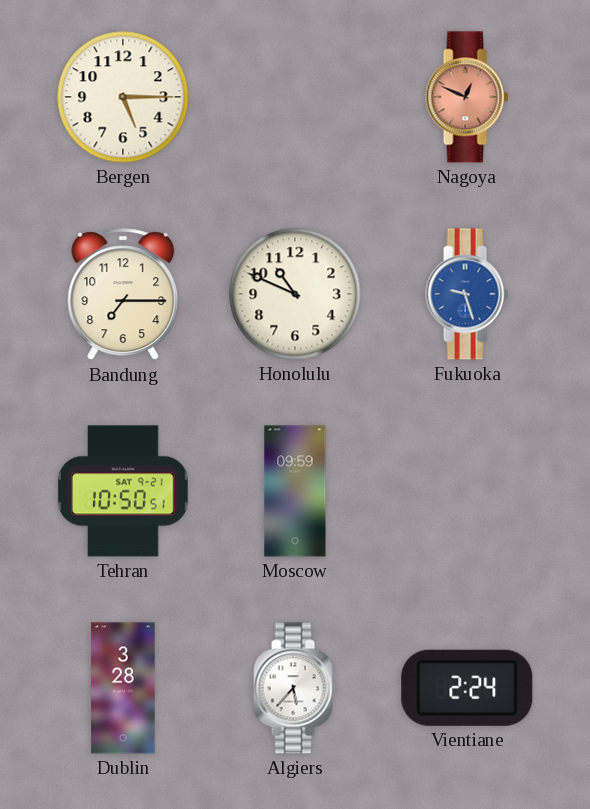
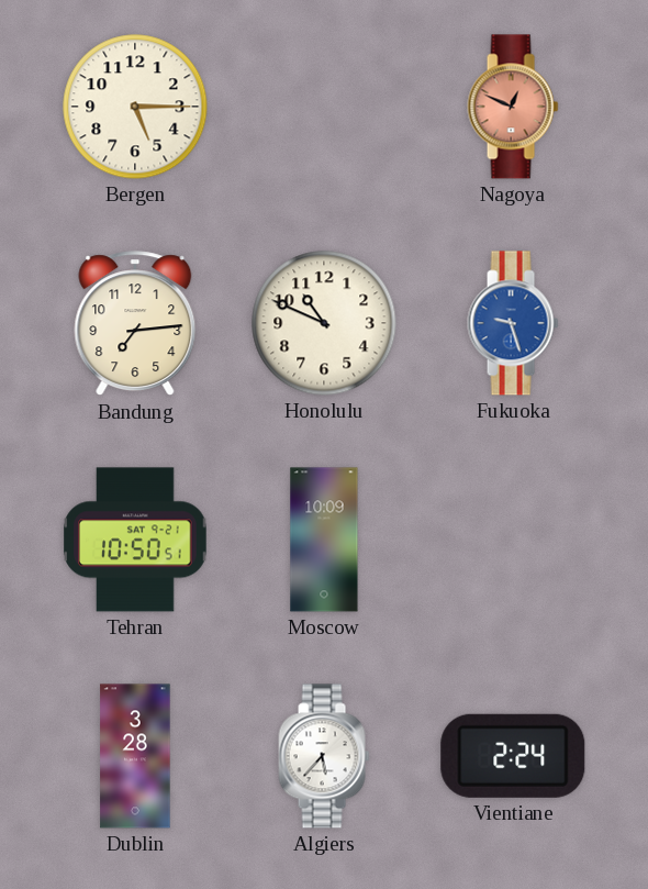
Bandung: 7:15 -> 7:14
Moscow: 09:59 -> 10:09
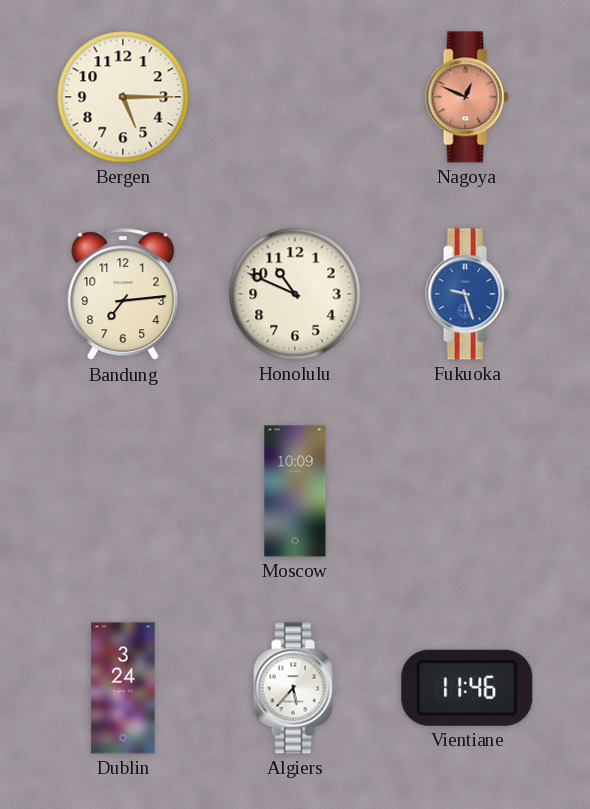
Tehran: 10:50 -> none
Dublin: 3:28 -> 3:24
Vientiane: 2:24 -> 11:46
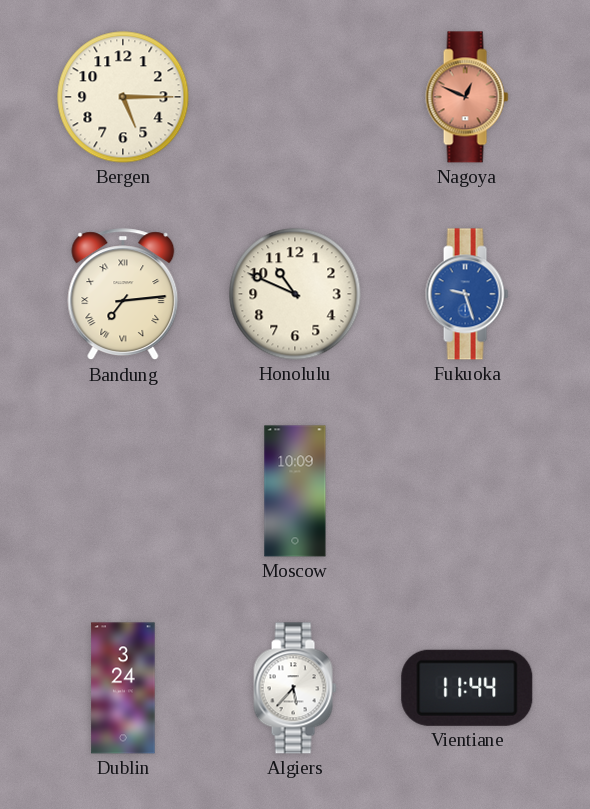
Bandung numerals: Arabic -> Roman
Vientiane: 11:46 -> 11:44
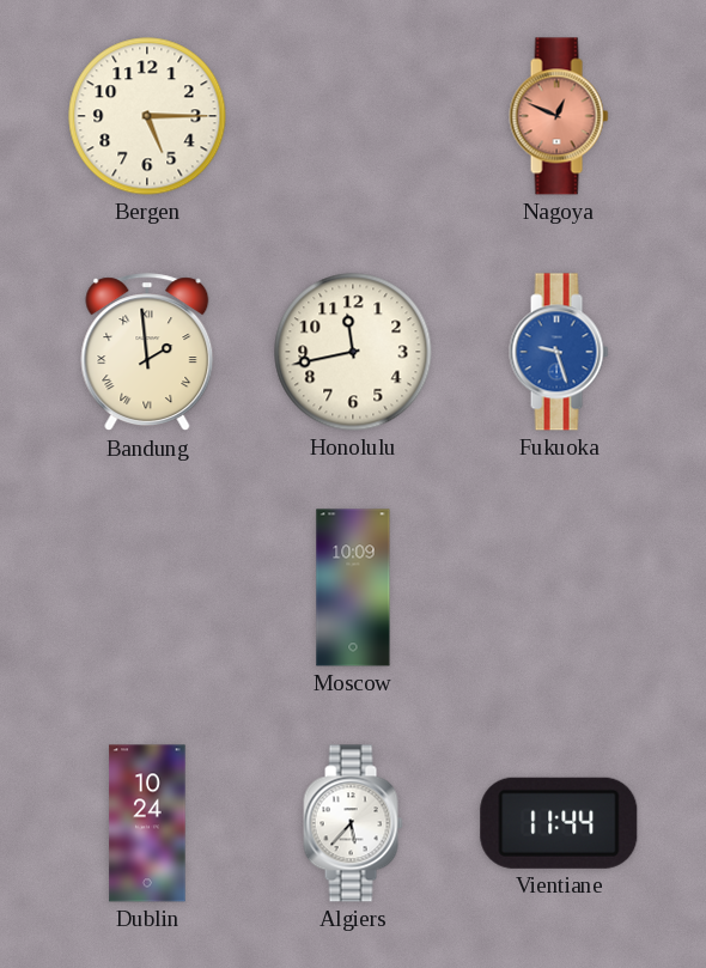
Bandung: 7:14 -> 1:59
Honolulu: 10:49 -> 11:43
Dublin: 3:24 -> 10:24
